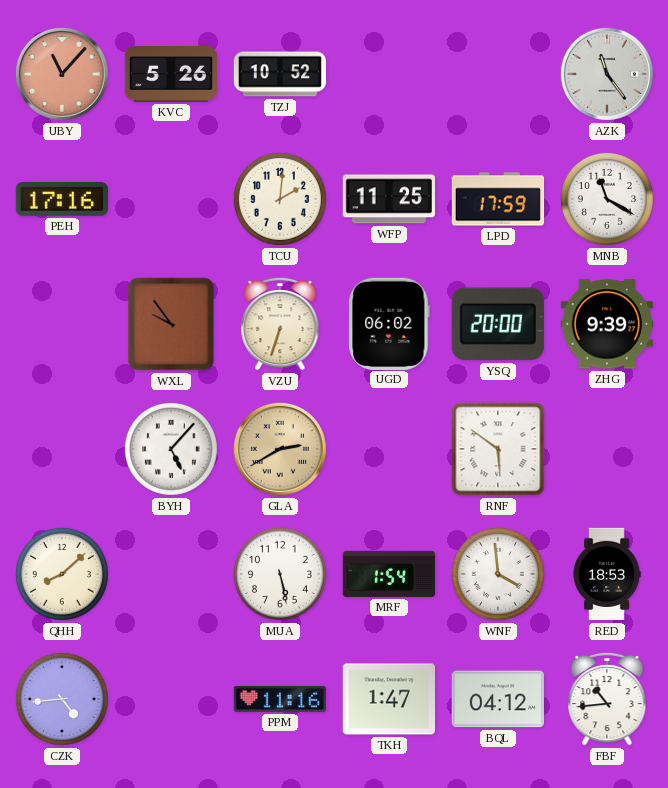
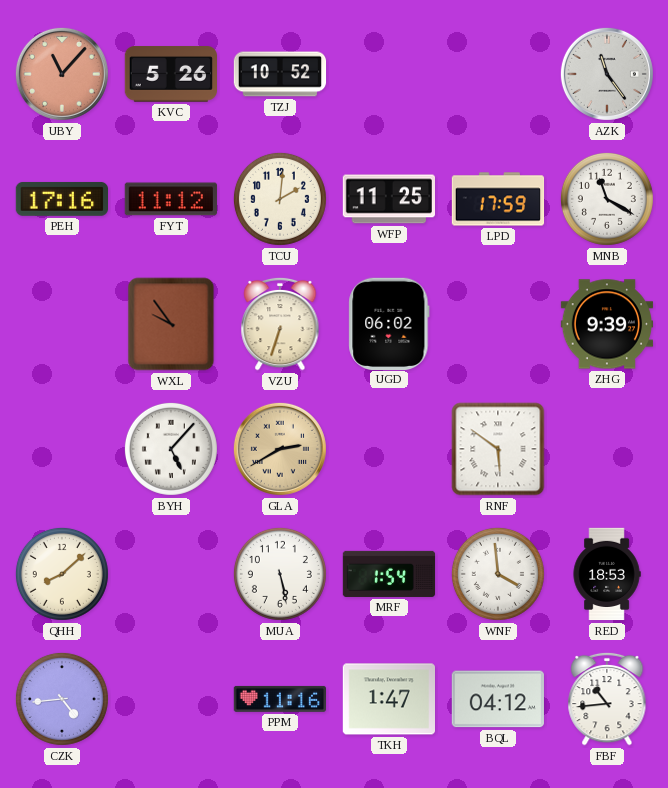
FYT: none -> 11:12
YSQ: 20:00 -> none
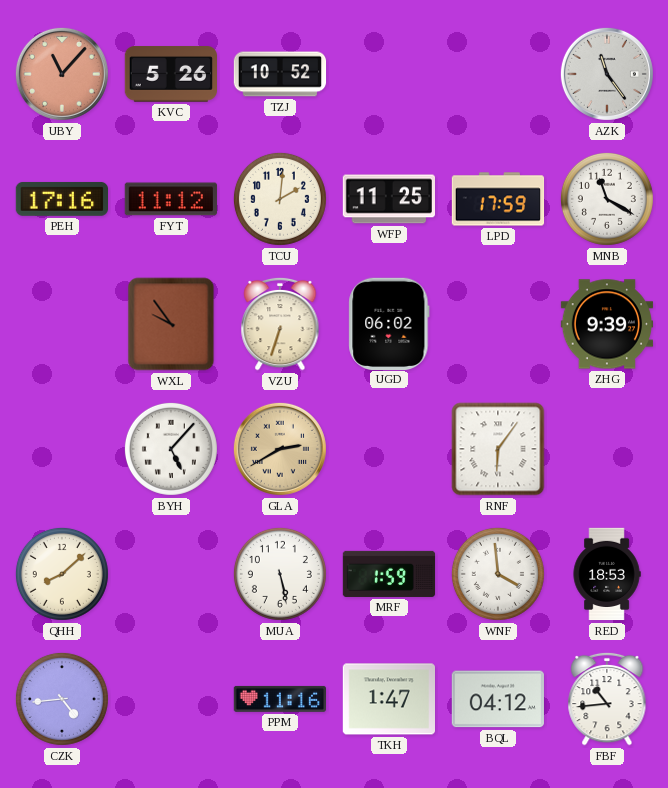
RNF: 5:51 -> 6:06
MRF: 1:54 -> 1:59
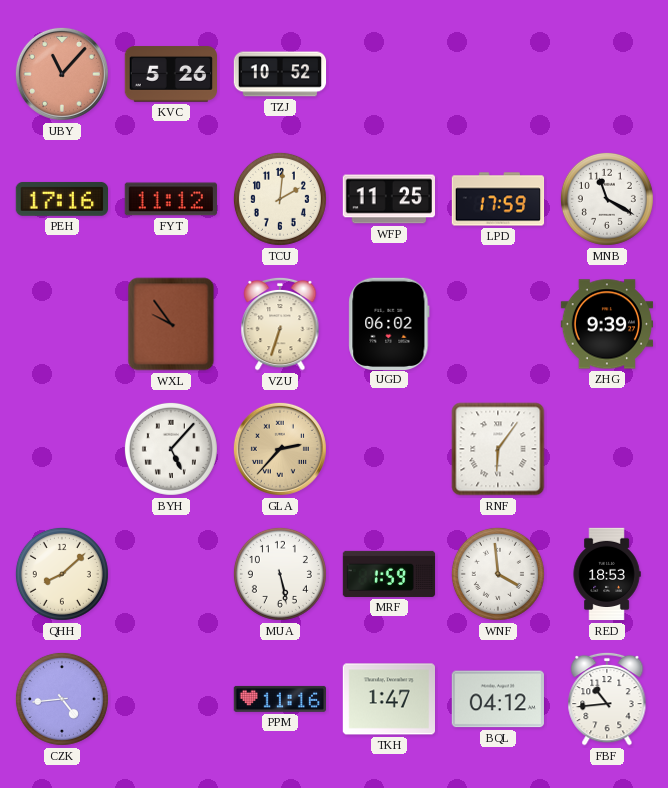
AZK: 11:24 -> none
GLA: 2:40 -> 2:37
